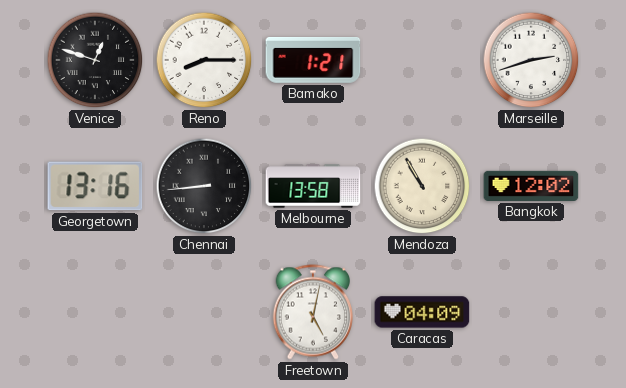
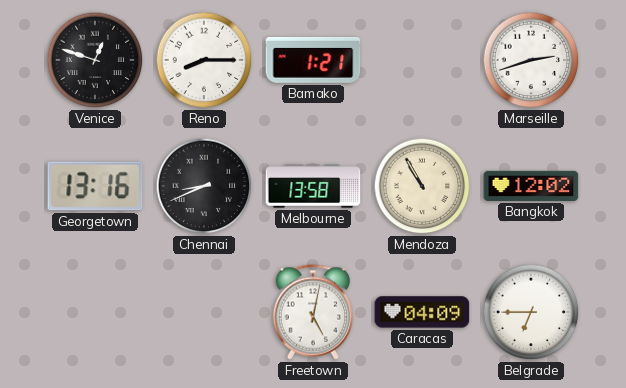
Chennai: 8:44 -> 8:41
Belgrade: none -> 6:45
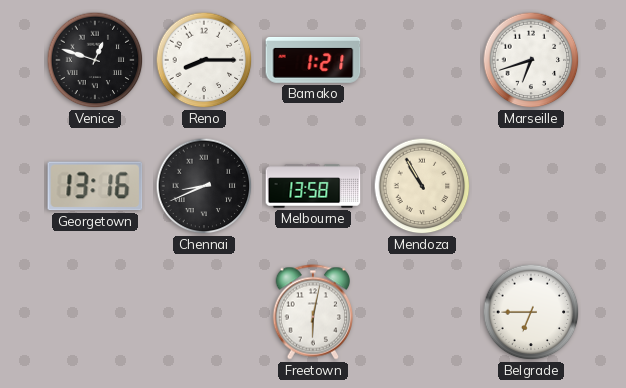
Marseille: 2:42 -> 6:42
Bangkok: 12:02 -> none
Freetown: 5:02 -> 6:02
Caracas: 04:09 -> none
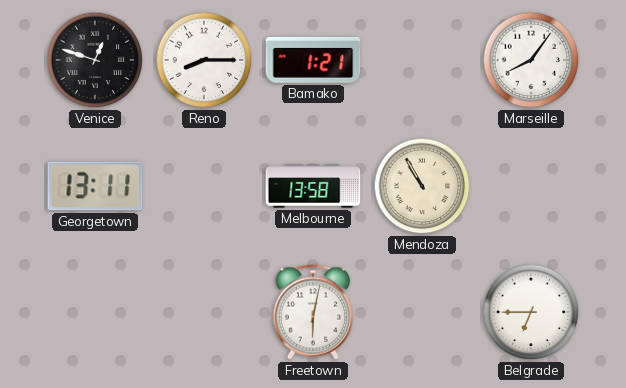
Marseille: 6:42 -> 8:06
Georgetown: 13:16 -> 13:11
Chennai: 8:41 -> none
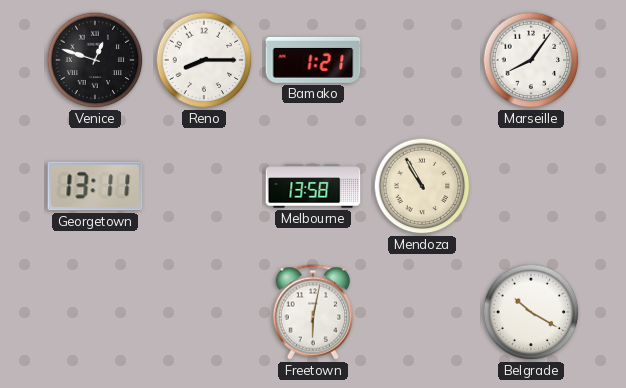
Belgrade: 6:45 -> 10:20
